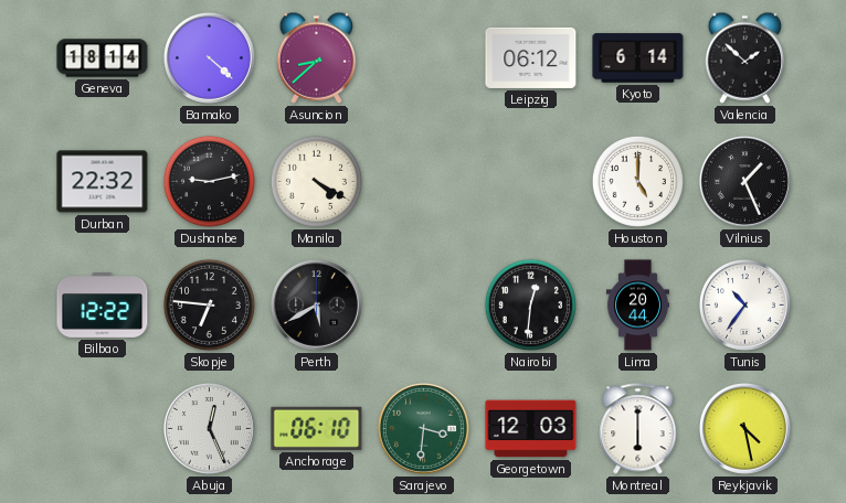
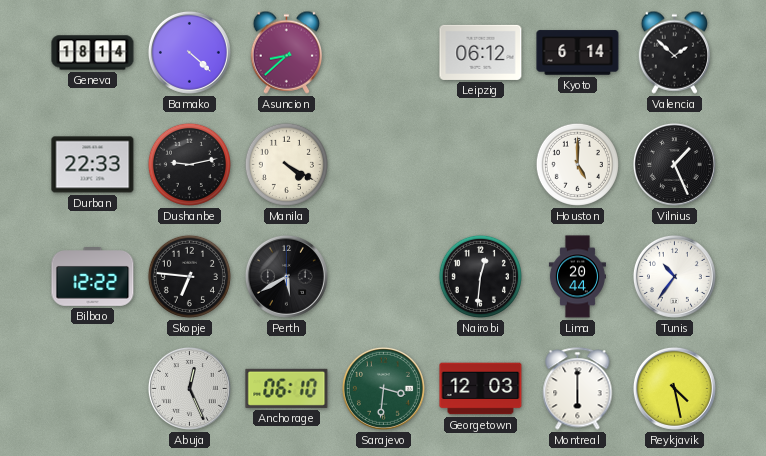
Durban: 22:32 -> 22:33
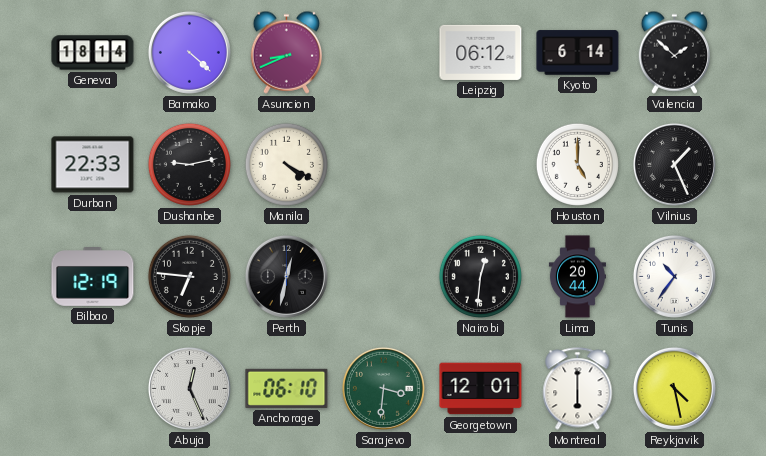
Asuncion: 8:38 -> 8:41
Bilbao: 12:22 -> 12:19
Perth: 5:40 -> 12:32
Georgetown: 12:03 -> 12:01
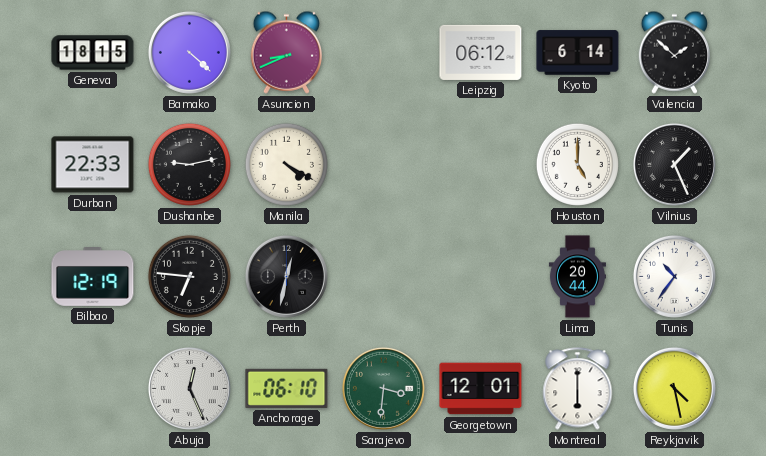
Geneva: 18:14 -> 18:15
Nairobi: 12:31 -> none
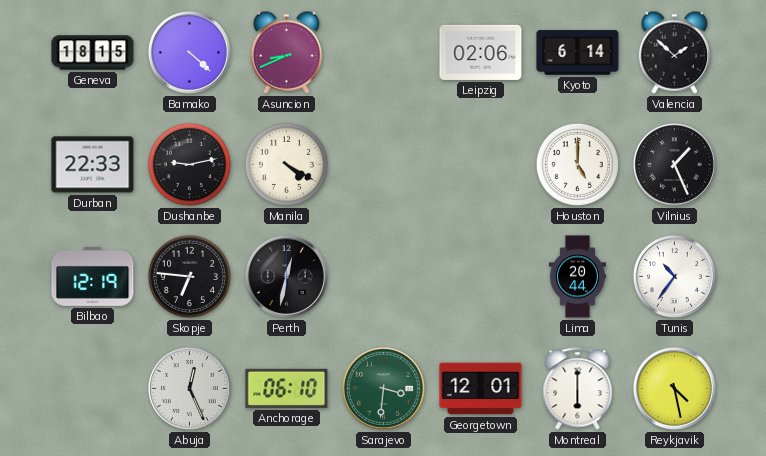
Leipzig: 06:12 -> 02:06
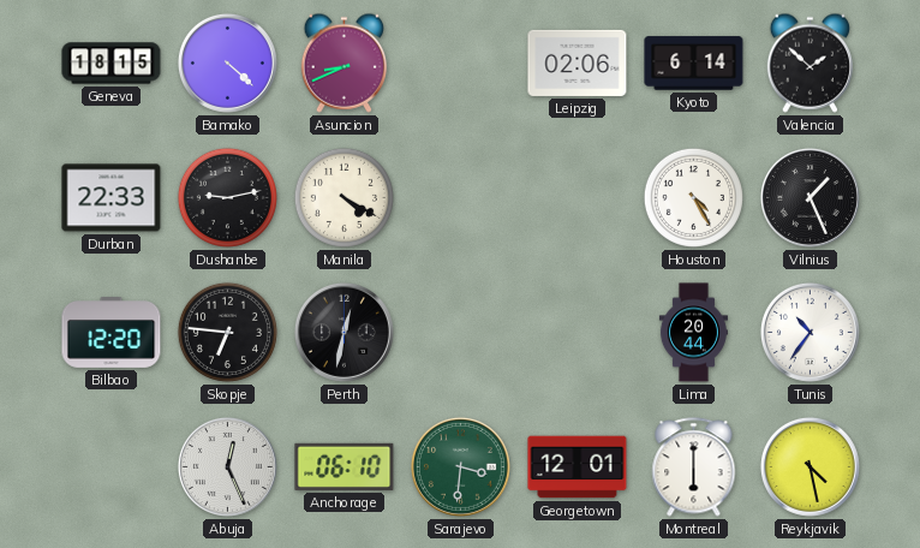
Houston: 5:00 -> 4:25
Bilbao: 12:19 -> 12:20
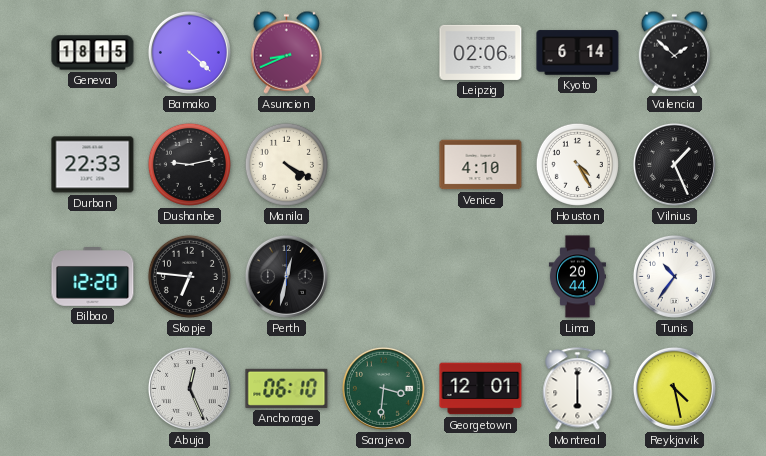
Venice: none -> 4:10
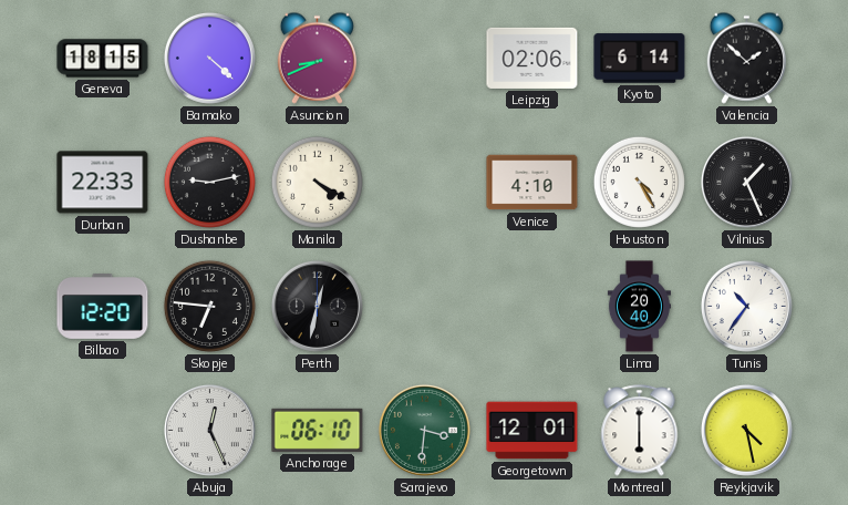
Lima: 20:44 -> 20:40
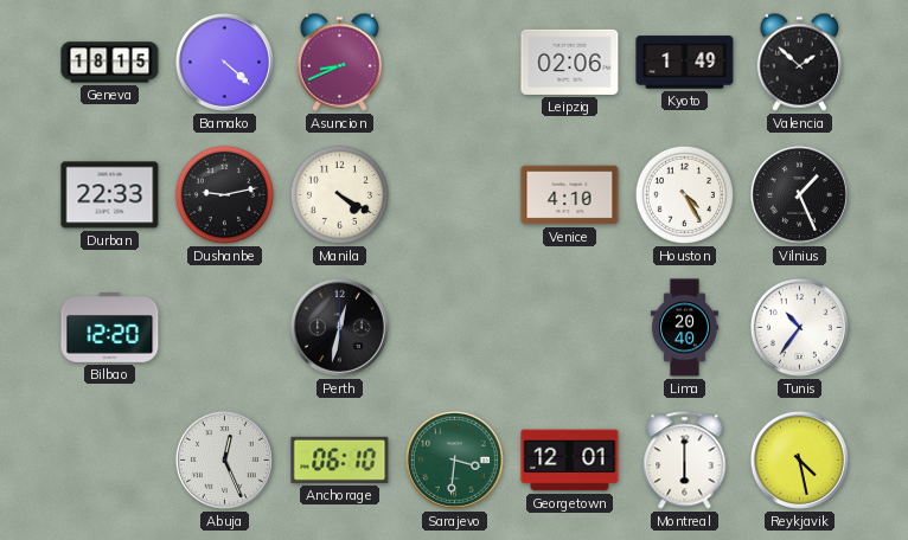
Kyoto: 6:14 -> 1:49
Skopje: 6:46 -> none
